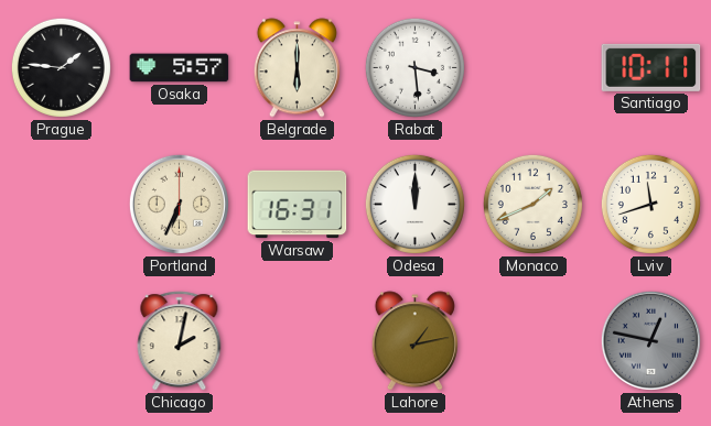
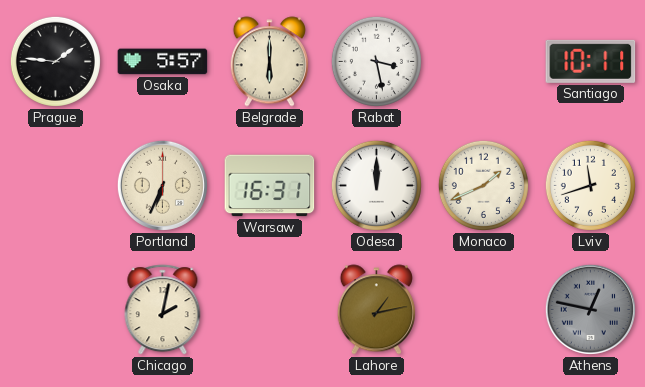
Rabat: 3:29 -> 3:28
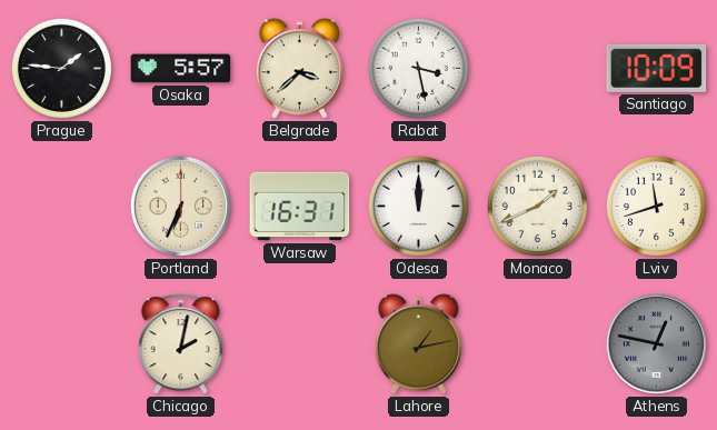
Belgrade: 6:00 -> 3:38
Santiago: 10:11 -> 10:09
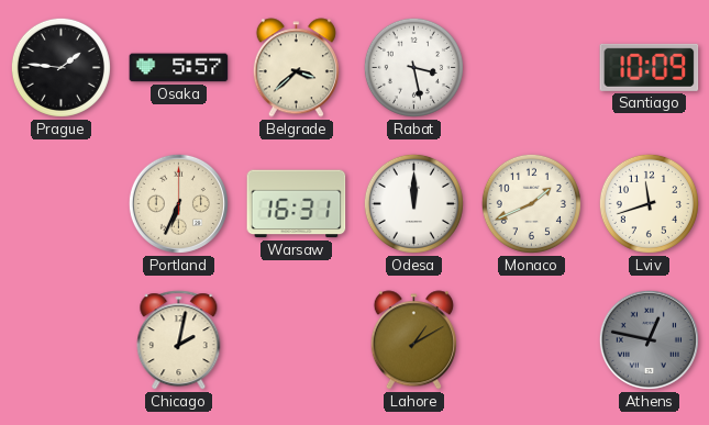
Lahore: 1:13 -> 1:10
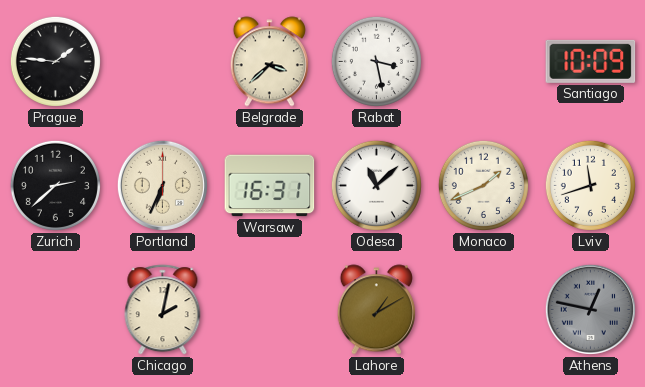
Osaka: 5:57 -> none
Zurich: none -> 2:38
Odesa: 12:00 -> 11:08
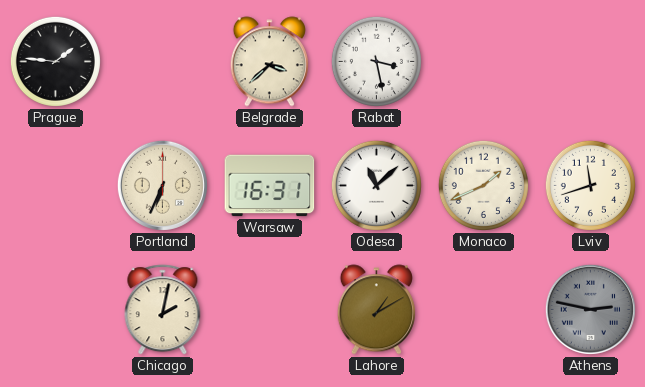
Santiago: 10:09 -> none
Zurich: 2:38 -> none
Athens: 12:47 -> 2:47
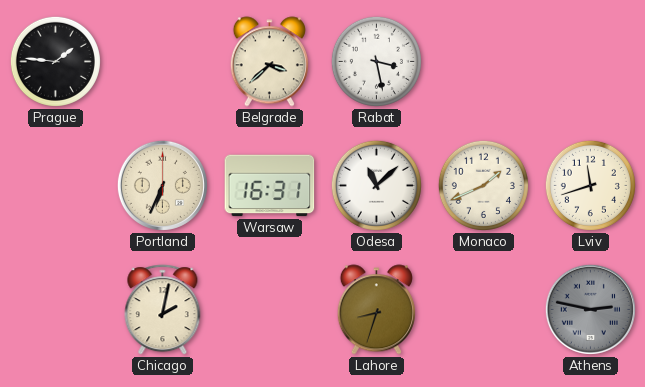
Lahore: 1:10 -> 8:33
